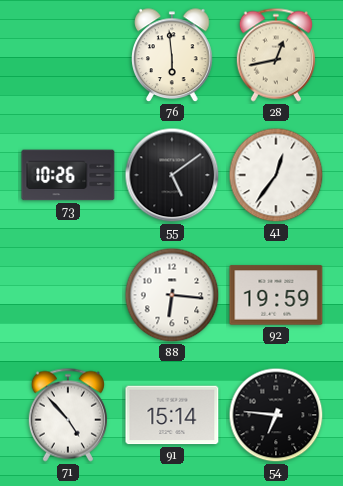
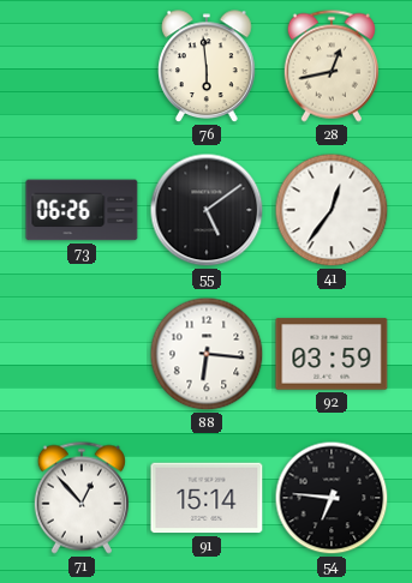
73: 10:26 -> 06:26
92: 19:59 -> 03:59
71: 4:53 -> 12:53
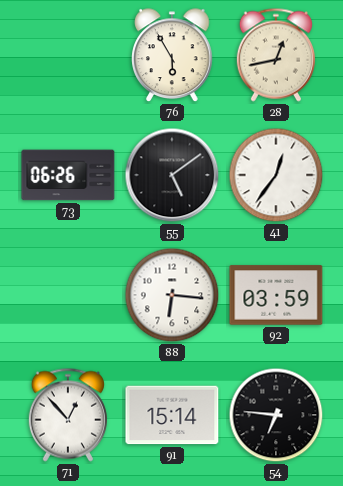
76: 5:59 -> 5:55
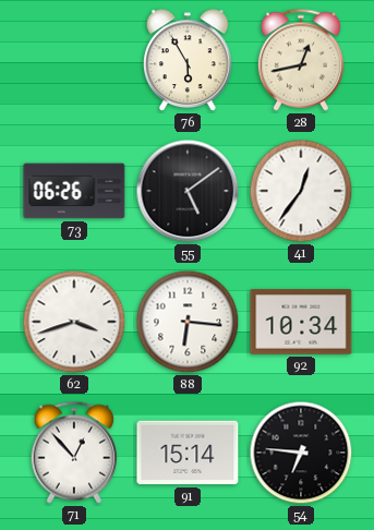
62: none -> 3:42
92: 03:59 -> 10:34
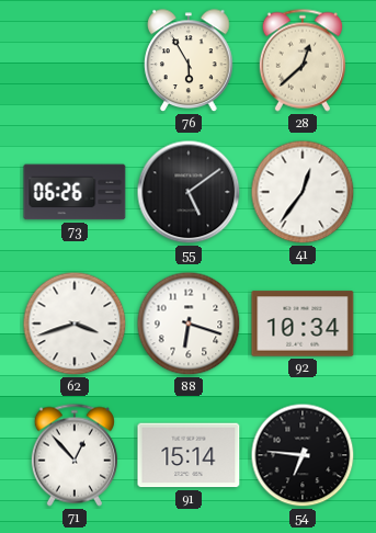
28: 12:43 -> 12:38
88: 6:16 -> 6:18
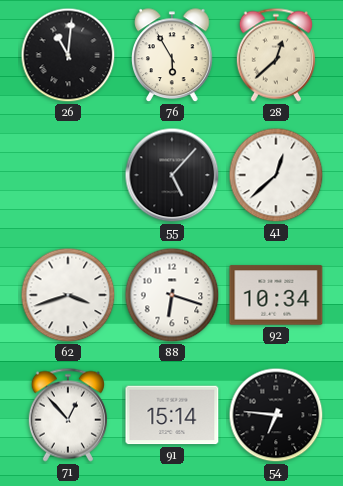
26: none -> 11:01
73: 06:26 -> none
55: 5:09 -> 5:07
41: 12:36 -> 12:38
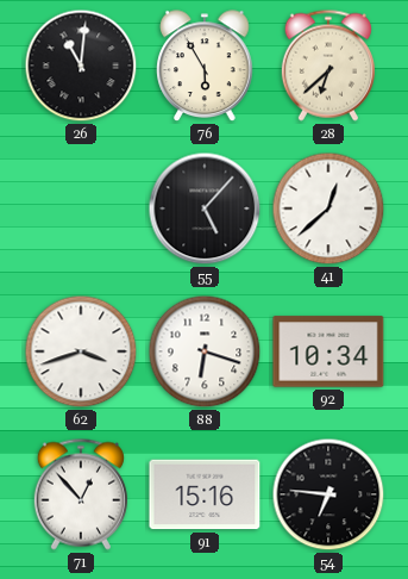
28: 12:38 -> 6:38
91: 15:14 -> 15:16
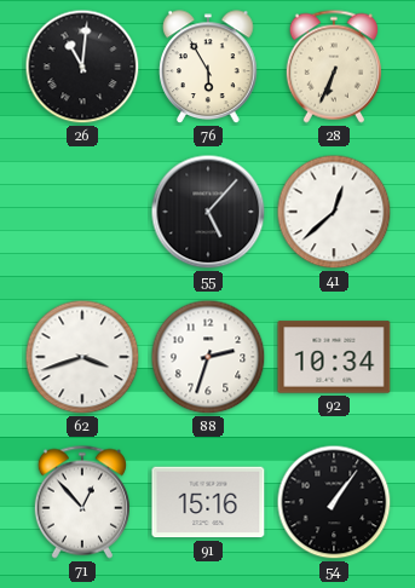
28: 6:38 -> 6:34
88: 6:18 -> 2:33
54: 6:46 -> 1:06
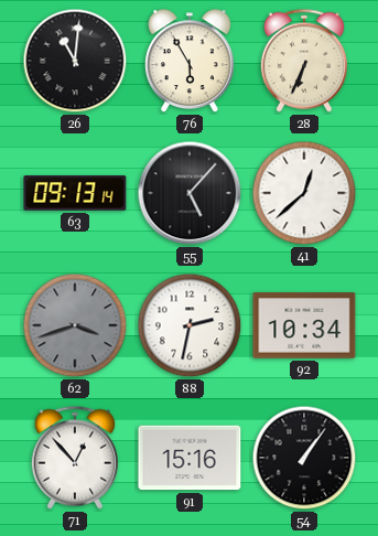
63: none -> 09:13
62 dial: white -> grey
88: 2:33 -> 2:32
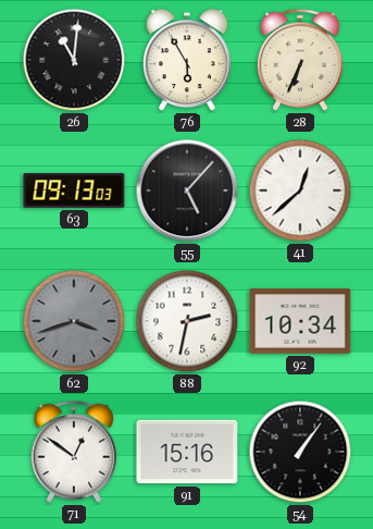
63: 09:13:14 -> 09:13:03
71: 12:53 -> 12:51
